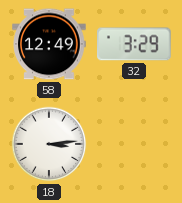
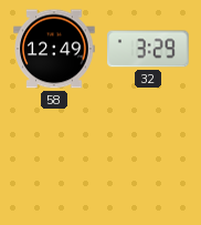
18: 3:14 -> none
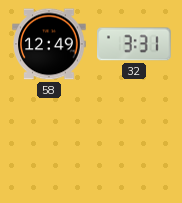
32: 3:29 -> 3:31
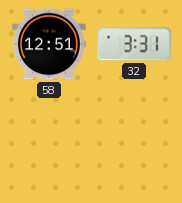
58: 12:49 -> 12:51
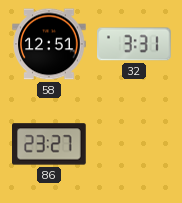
86: none -> 23:27
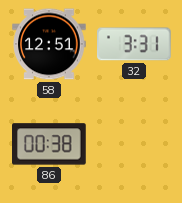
86: 23:27 -> 00:38
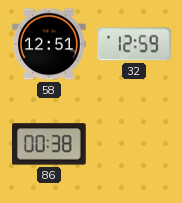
32: 3:31 -> 12:59
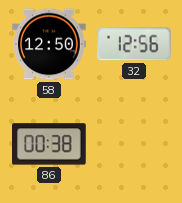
58: 12:51 -> 12:50
32: 12:59 -> 12:56
